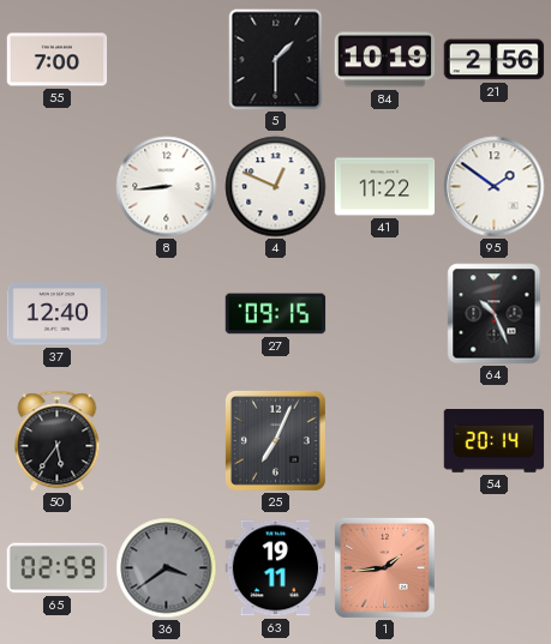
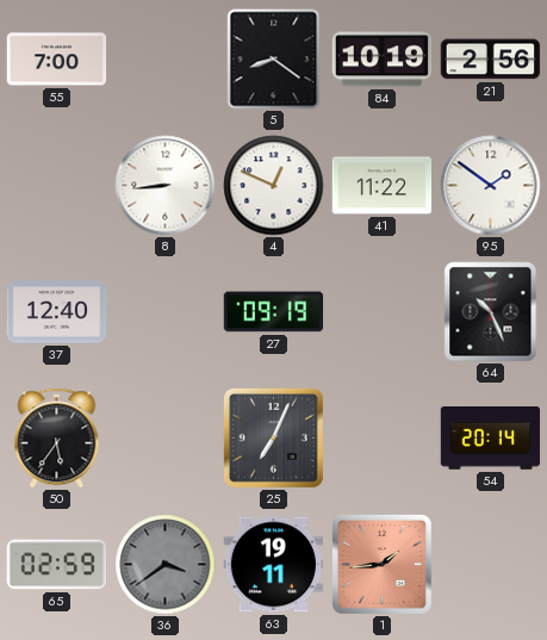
5: 1:30 -> 8:21
27: 09:15 -> 09:19
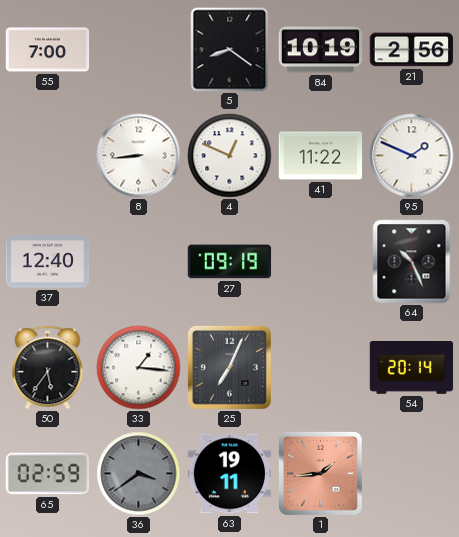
95: 1:51 -> 1:49
33: none -> 1:16
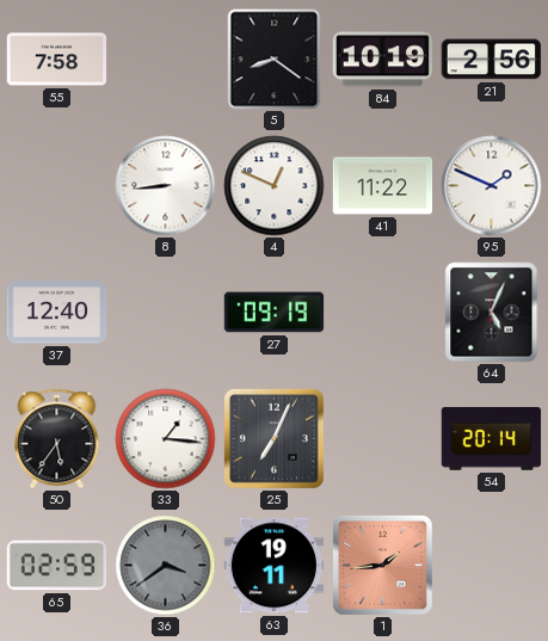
55: 7:00 -> 7:58
64: 10:26 -> 5:04
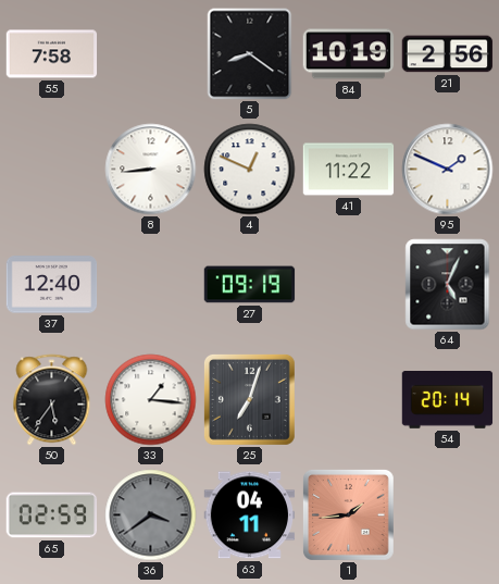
25: 7:04 -> 7:03
63: 19:11 -> 04:11
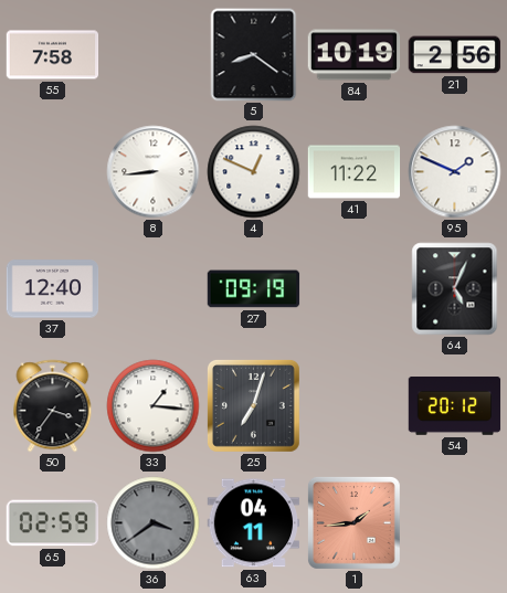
50: 5:36 -> 3:36
54: 20:14 -> 20:12
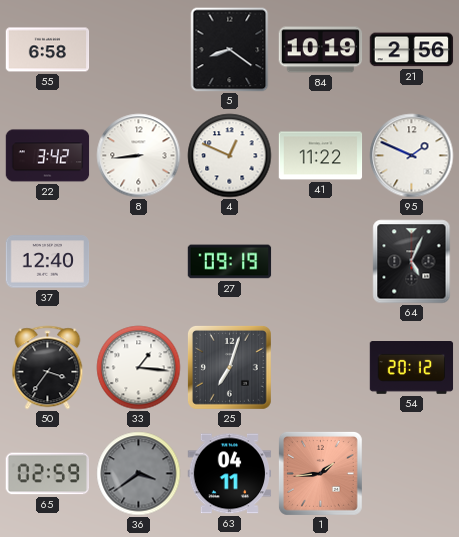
55: 7:58 -> 6:58
22: none -> 3:42
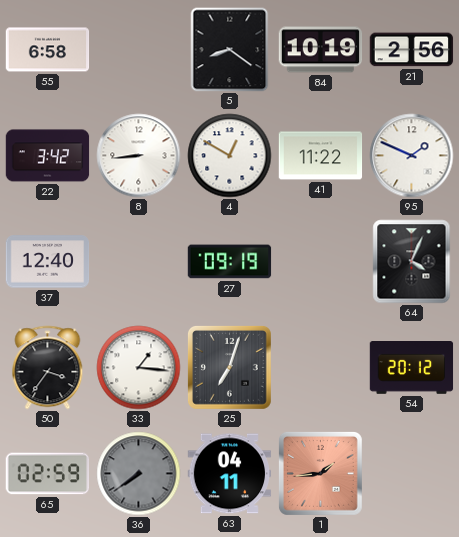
4: 12:49 -> 12:50
64: 5:04 -> 4:04
36: 3:39 -> 7:39
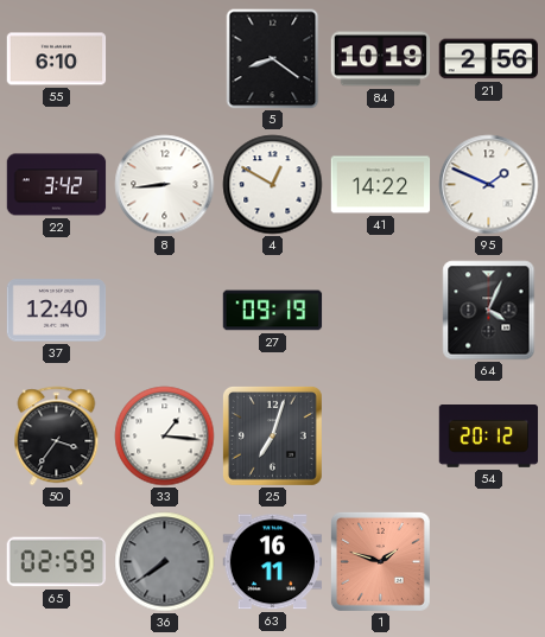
55: 6:58 -> 6:10
41: 11:22 -> 14:22
63: 04:11 -> 16:11
1: 1:44 -> 1:48
